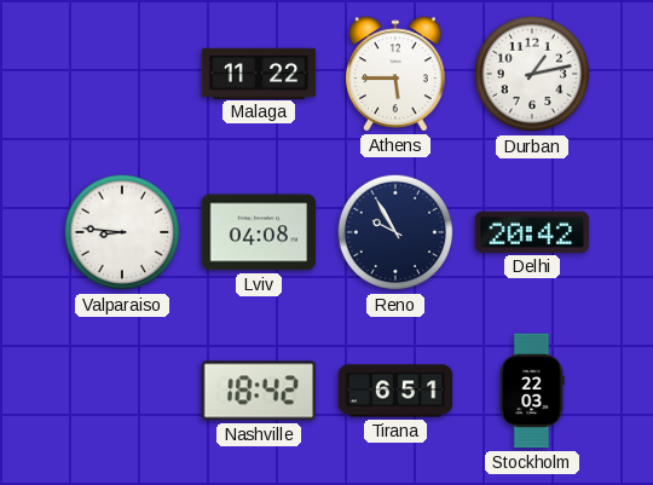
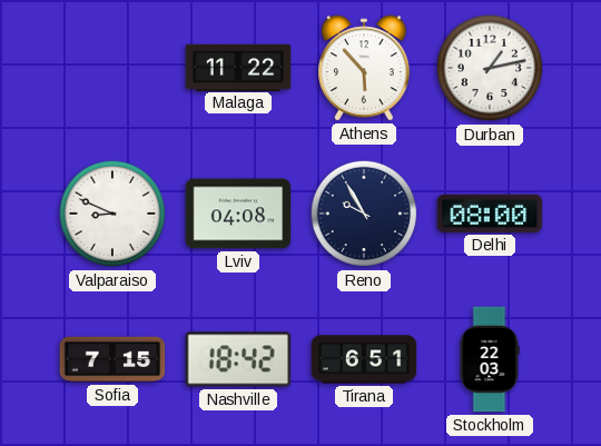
Athens: 5:45 -> 5:53
Valparaiso: 8:46 -> 8:49
Delhi: 20:42 -> 08:00
Sofia: none -> 7:15
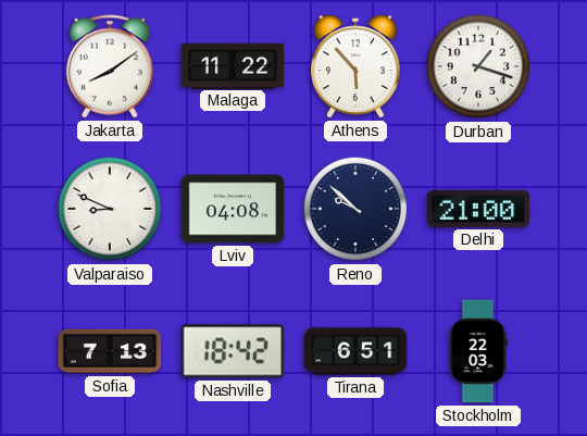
Jakarta: none -> 8:09
Durban: 1:13 -> 1:18
Reno: 9:55 -> 9:52
Delhi: 08:00 -> 21:00
Sofia: 7:15 -> 7:13
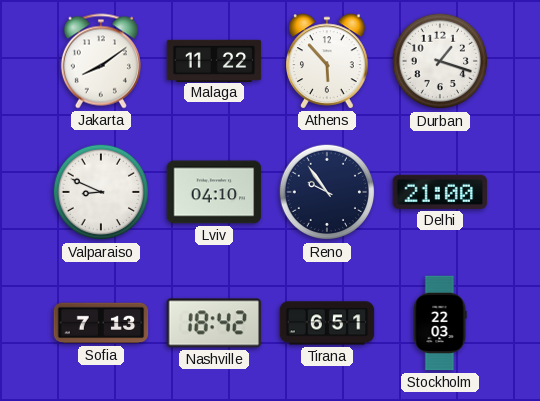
Lviv: 04:08 -> 04:10
Reno: 9:52 -> 9:54
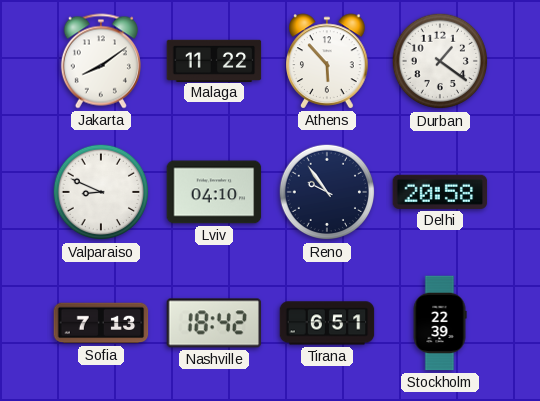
Durban: 1:18 -> 1:21
Delhi: 21:00 -> 20:58
Stockholm: 22:03 -> 22:39
